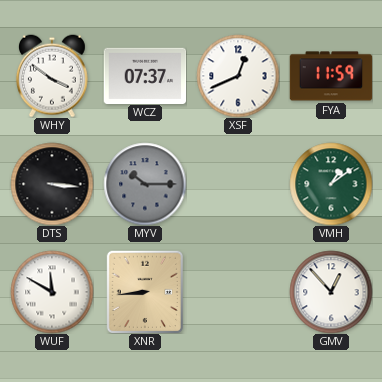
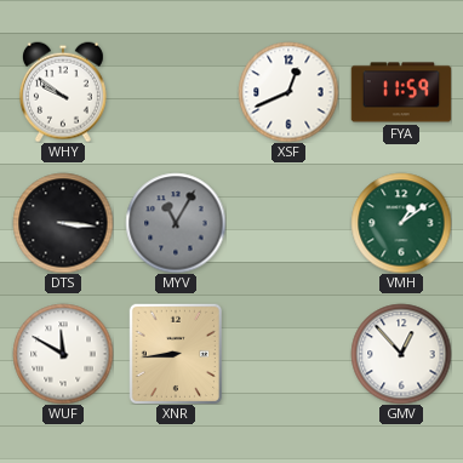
WHY: 3:51 -> 9:51
WCZ: 07:37 -> none
MYV: 10:15 -> 11:05
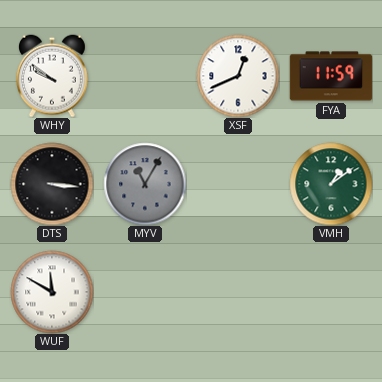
XNR: 8:44 -> none
GMV: 12:53 -> none
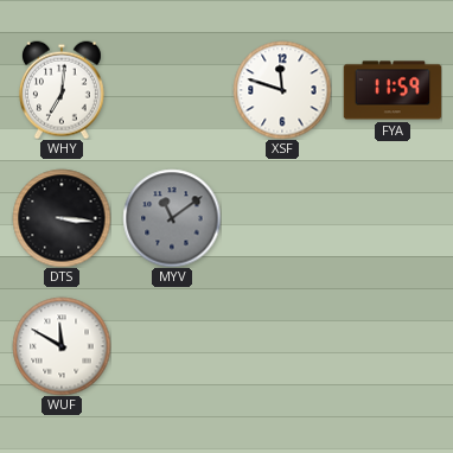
WHY: 9:51 -> 7:01
XSF: 12:41 -> 11:48
MYV: 11:05 -> 11:09
VMH: 1:09 -> none
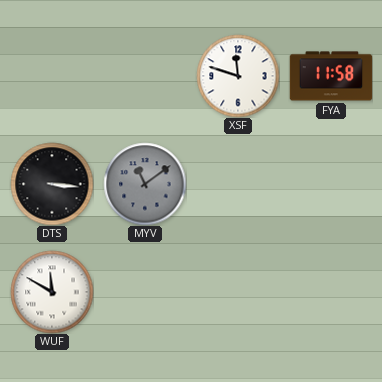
WHY: 7:01 -> none
FYA: 11:59 -> 11:58
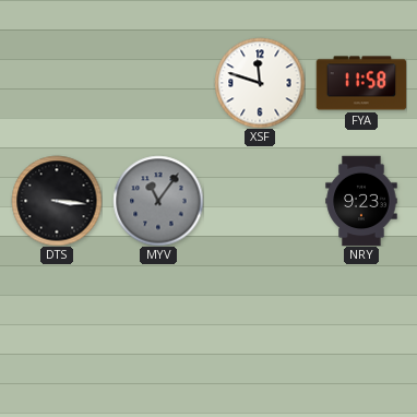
MYV: 11:09 -> 11:06
NRY: none -> 9:23
WUF: 11:50 -> none
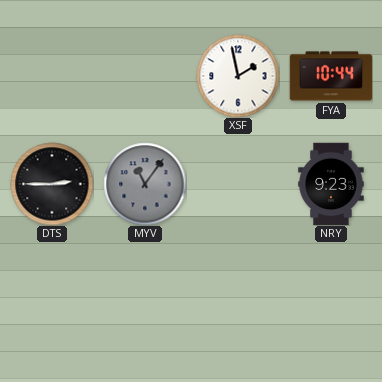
XSF: 11:48 -> 1:58
FYA: 11:58 -> 10:44
DTS: 3:16 -> 2:45
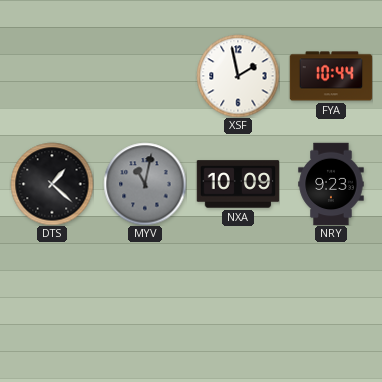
DTS: 2:45 -> 1:22
MYV: 11:06 -> 11:02
NXA: none -> 10:09
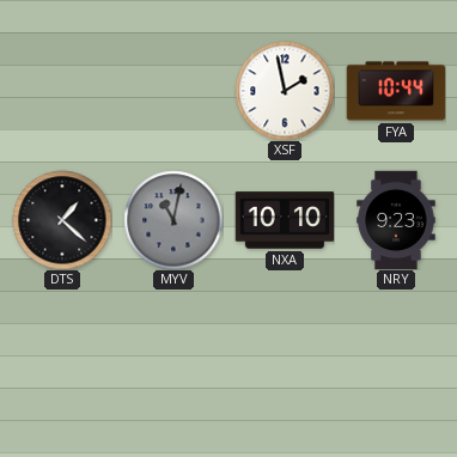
NXA: 10:09 -> 10:10
